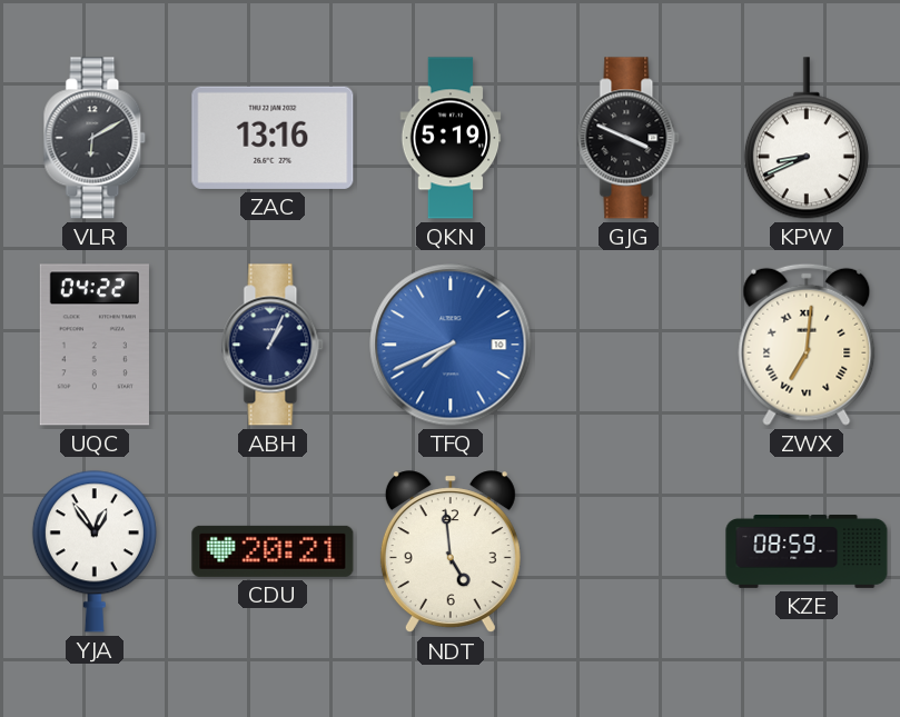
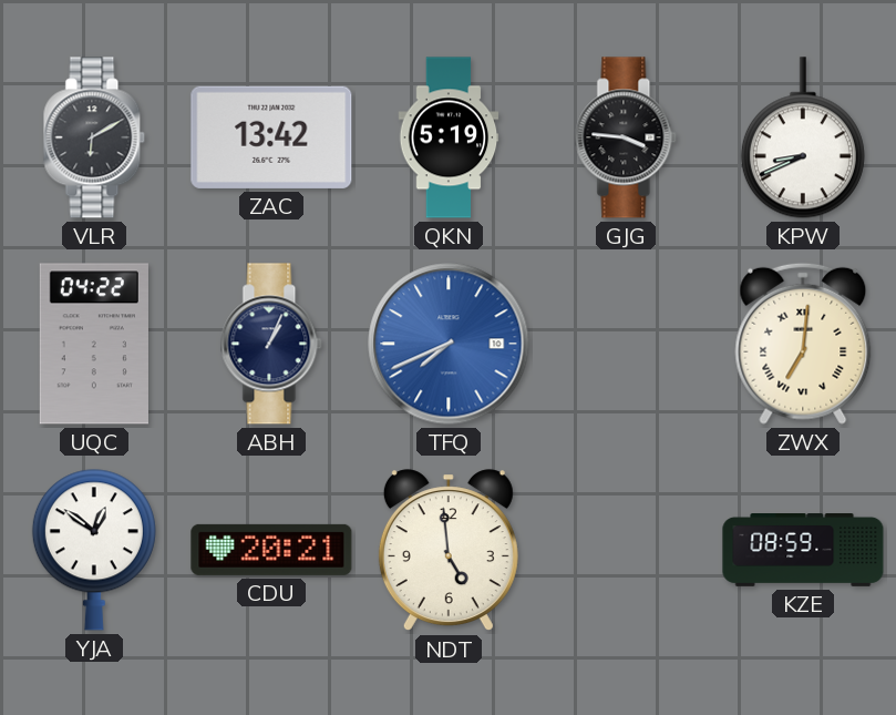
ZAC: 13:16 -> 13:42
GJG: 3:49 -> 3:46
YJA: 12:54 -> 12:51
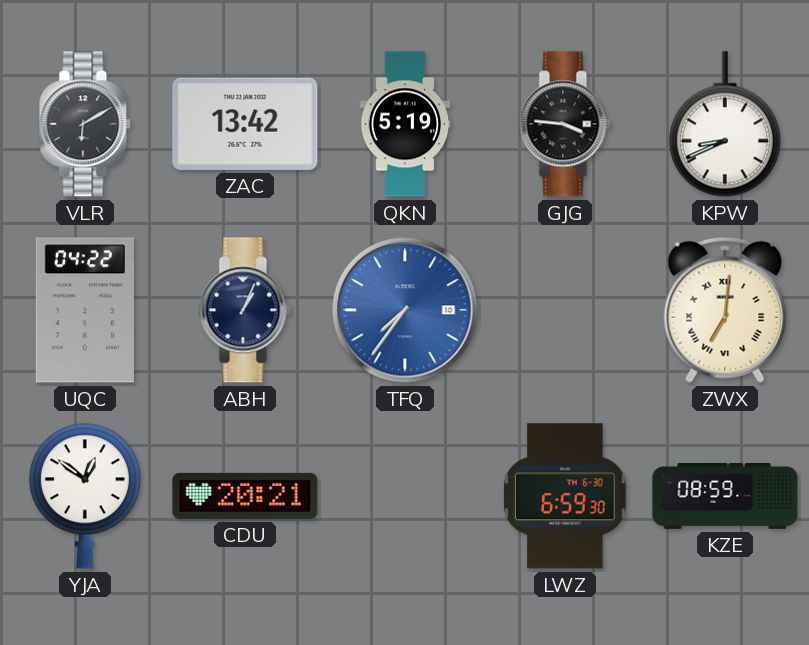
TFQ: 7:41 -> 7:36
NDT: 4:59 -> none
LWZ: none -> 6:59
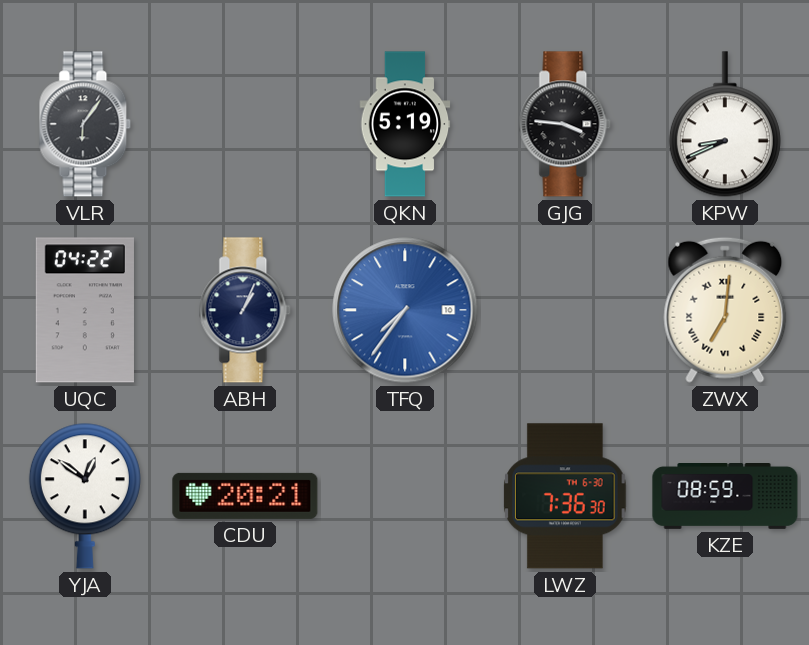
VLR: 6:10 -> 6:06
ZAC: 13:42 -> none
LWZ: 6:59 -> 7:36
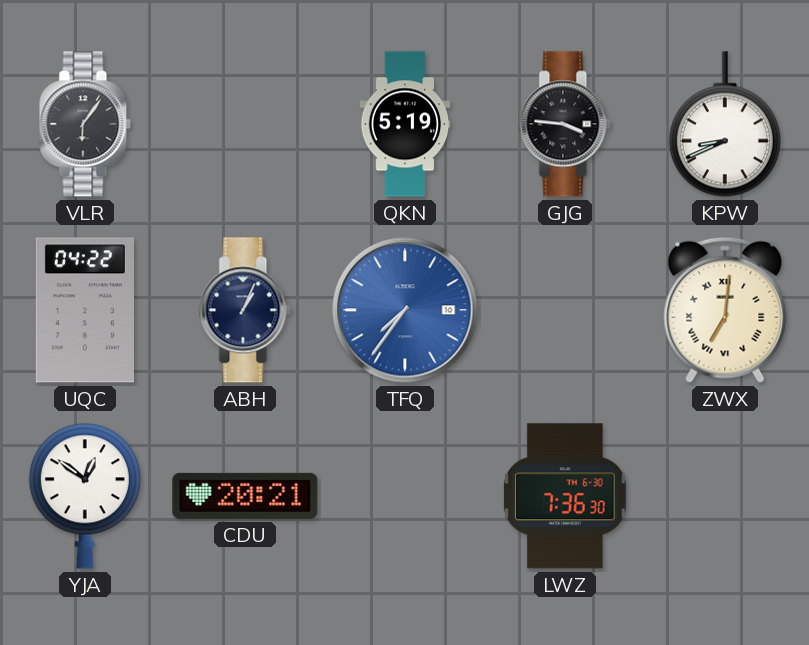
KZE: 08:59 -> none
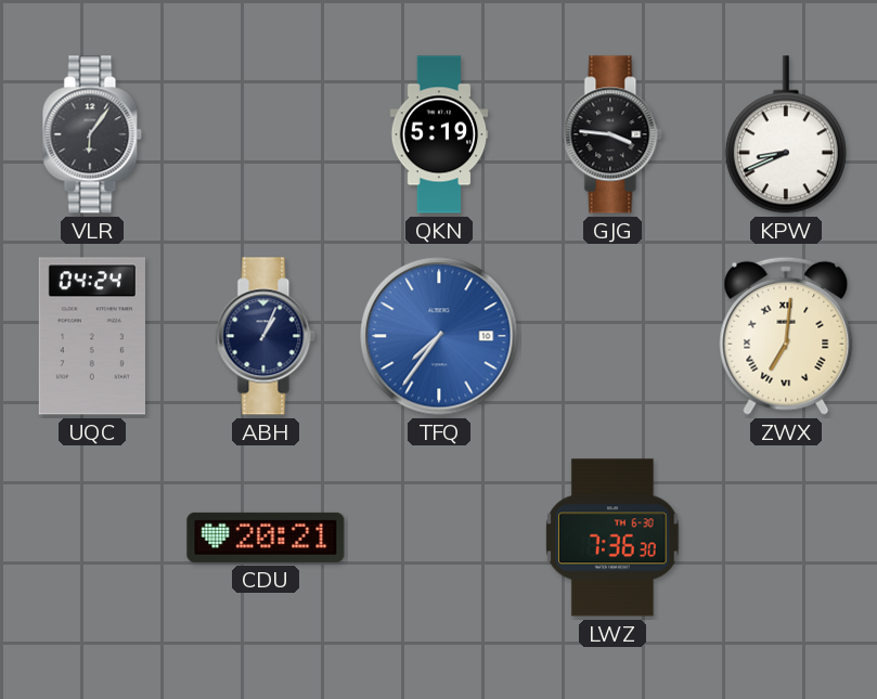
UQC: 04:22 -> 04:24
YJA: 12:51 -> none
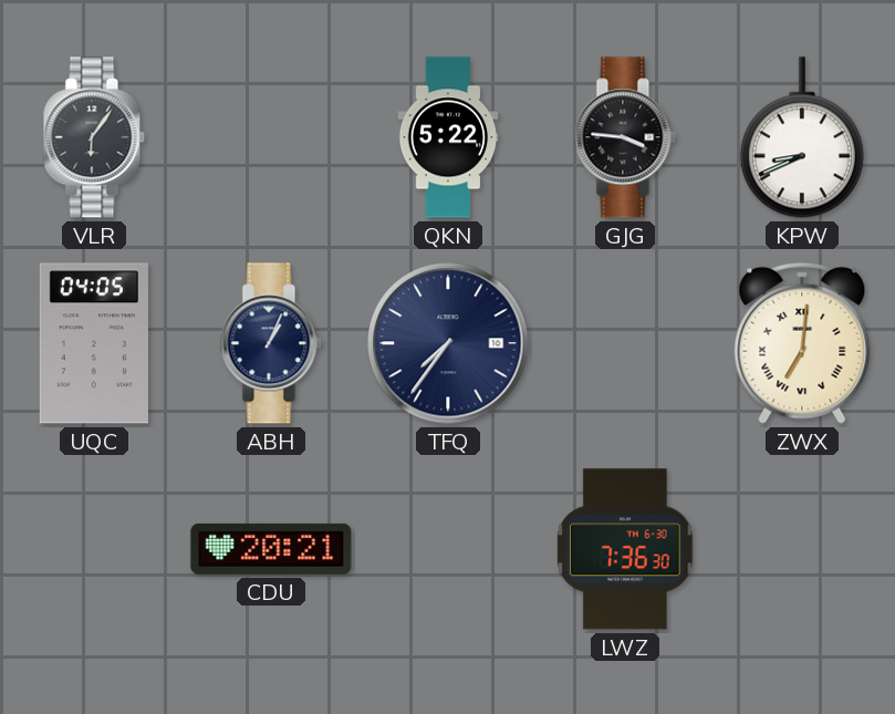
QKN: 5:19 -> 5:22
UQC: 04:24 -> 04:05
TFQ dial: blue -> navy
